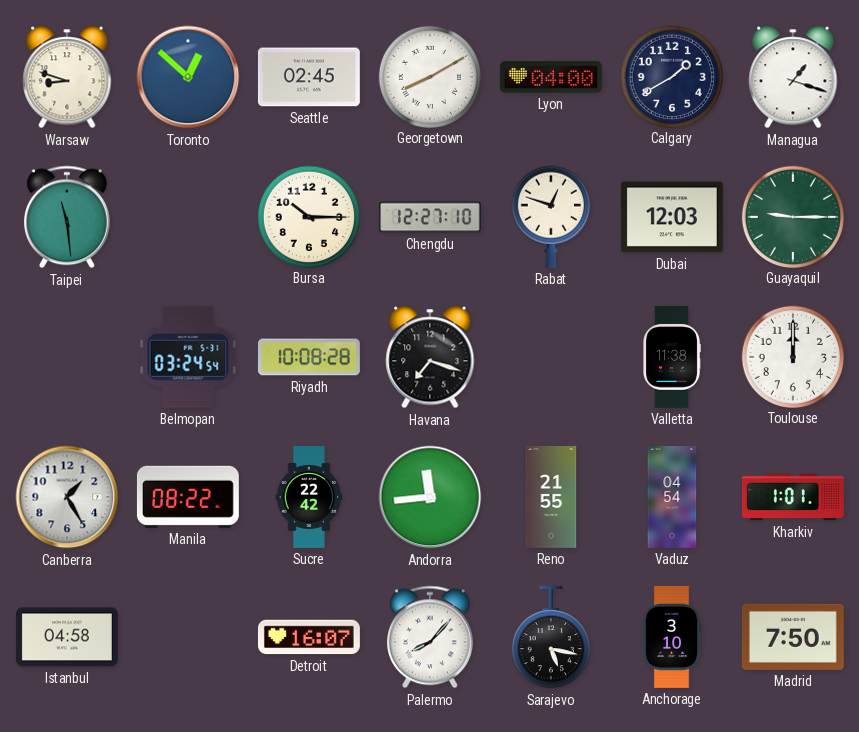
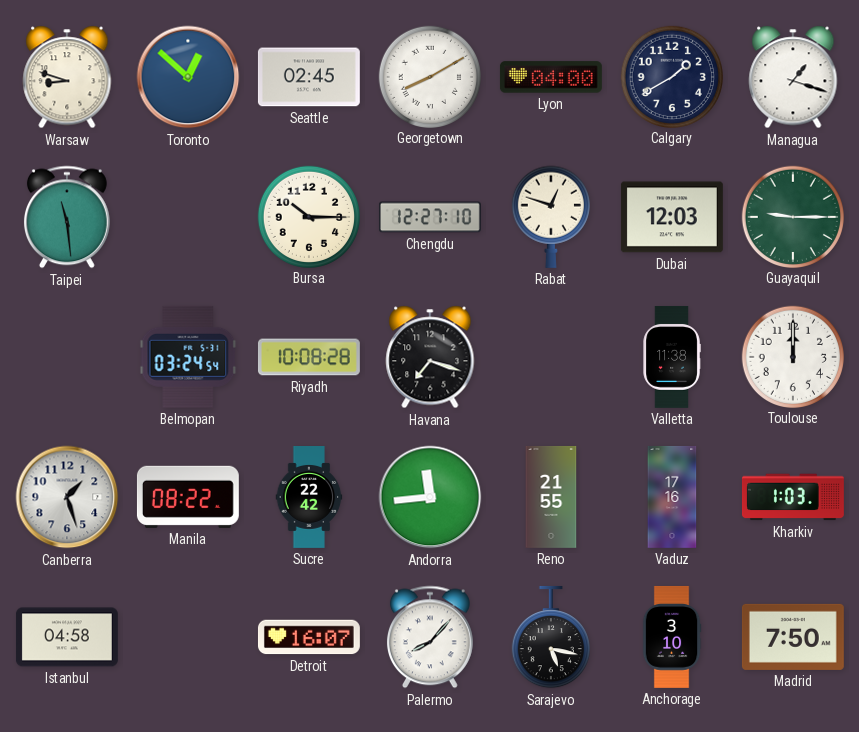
Canberra: 1:25 -> 1:27
Vaduz: 04:54 -> 17:16
Kharkiv: 1:01 -> 1:03
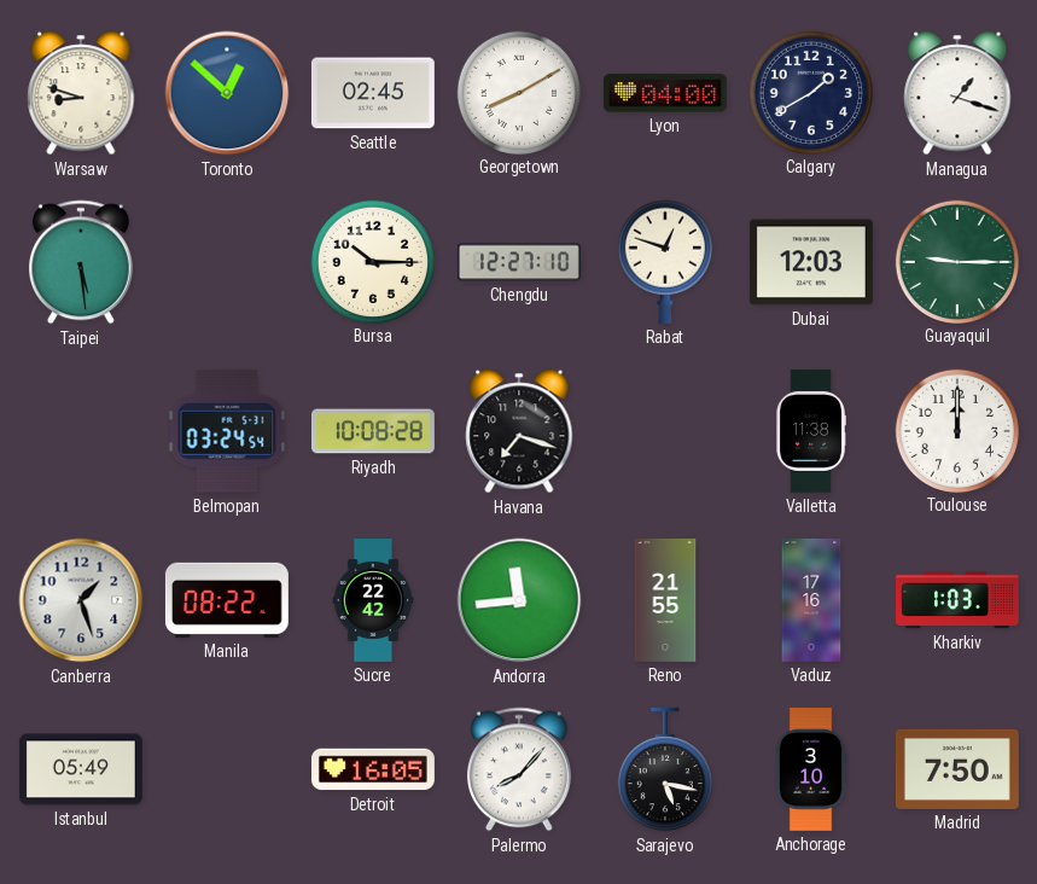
Taipei: 11:29 -> 5:29
Istanbul: 04:58 -> 05:49
Detroit: 16:07 -> 16:05
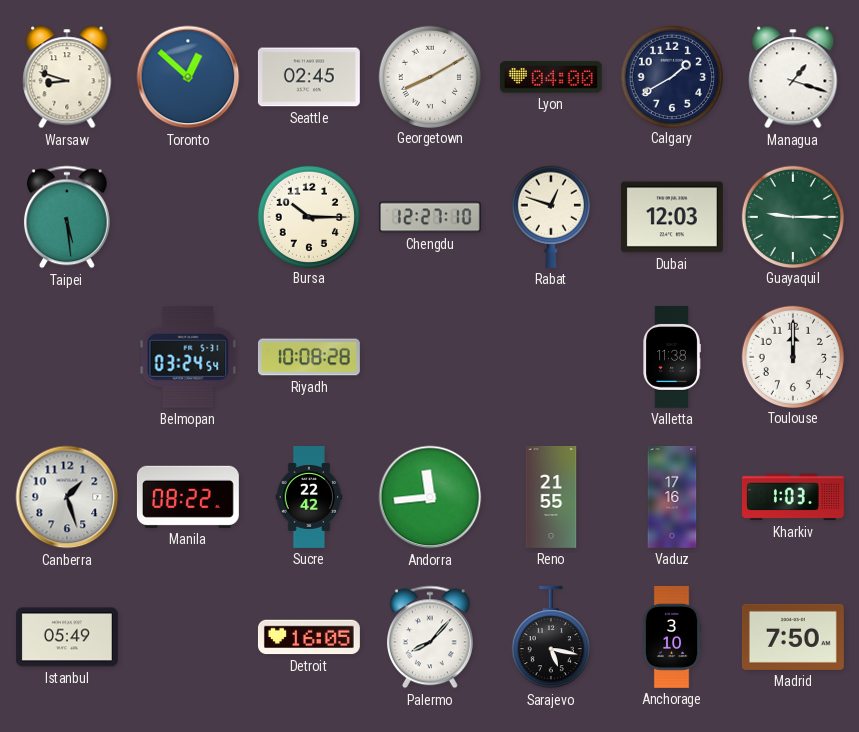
Havana: 7:18 -> none
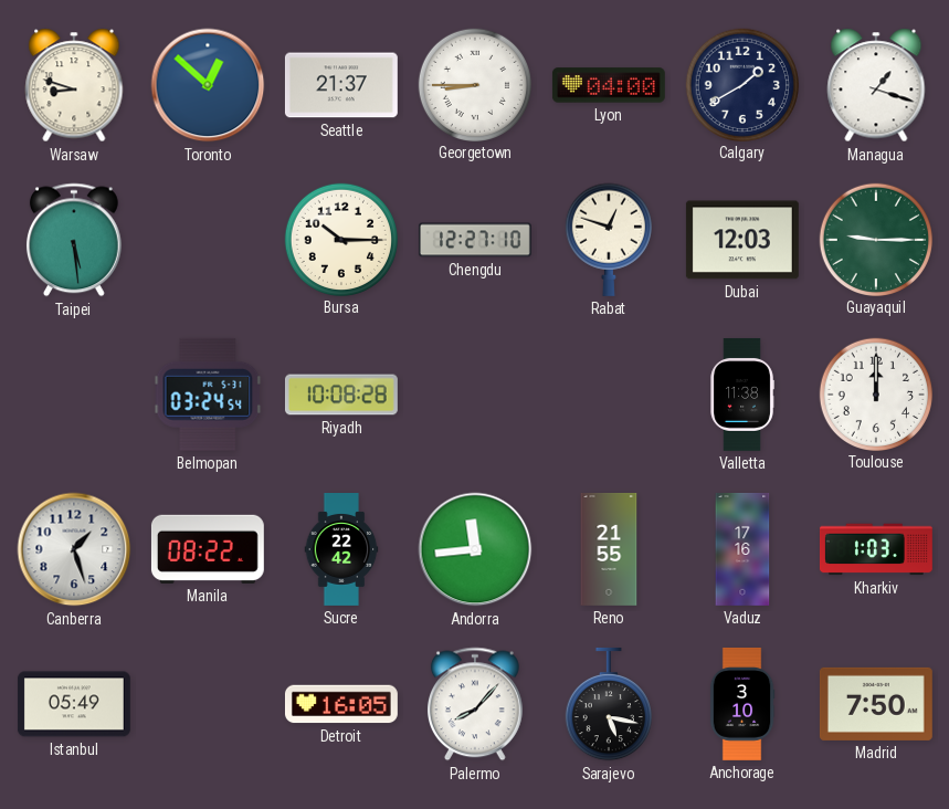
Seattle: 02:45 -> 21:37
Georgetown: 8:10 -> 8:45
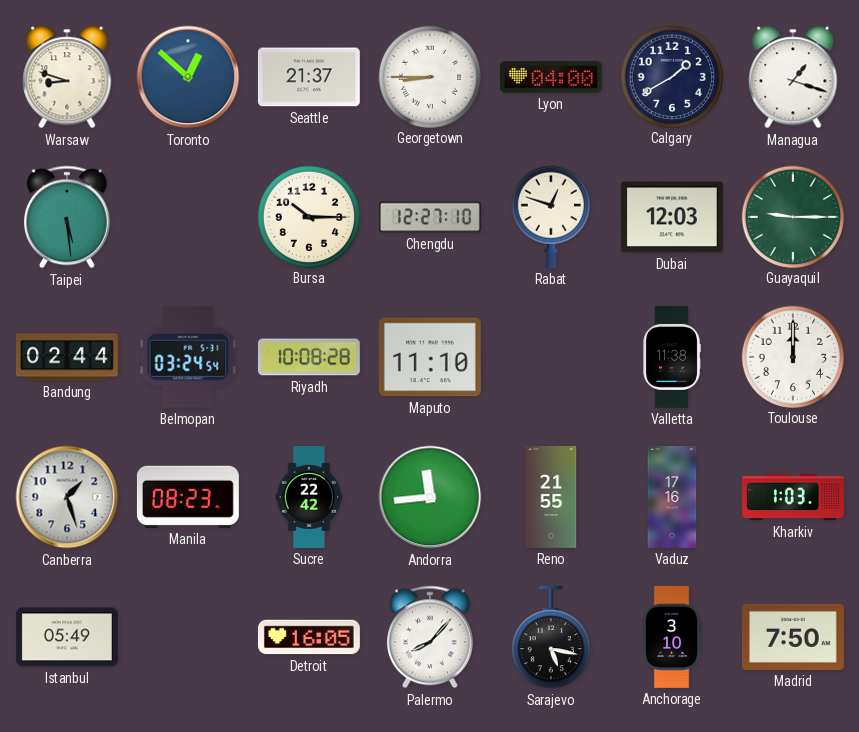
Bandung: none -> 02:44
Maputo: none -> 11:10
Manila: 08:22 -> 08:23
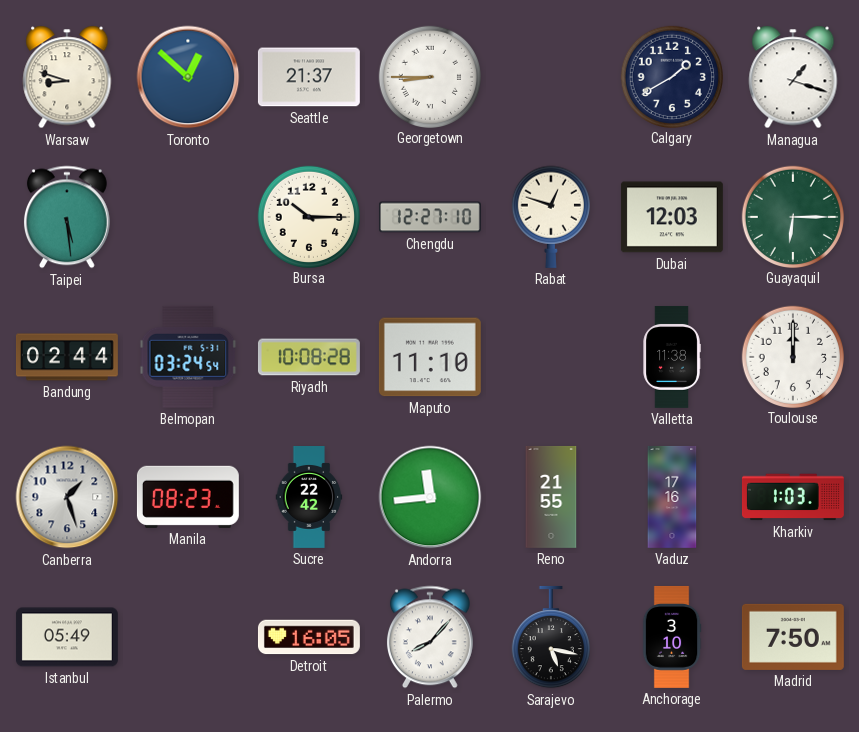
Lyon: 04:00 -> none
Guayaquil: 9:15 -> 6:15
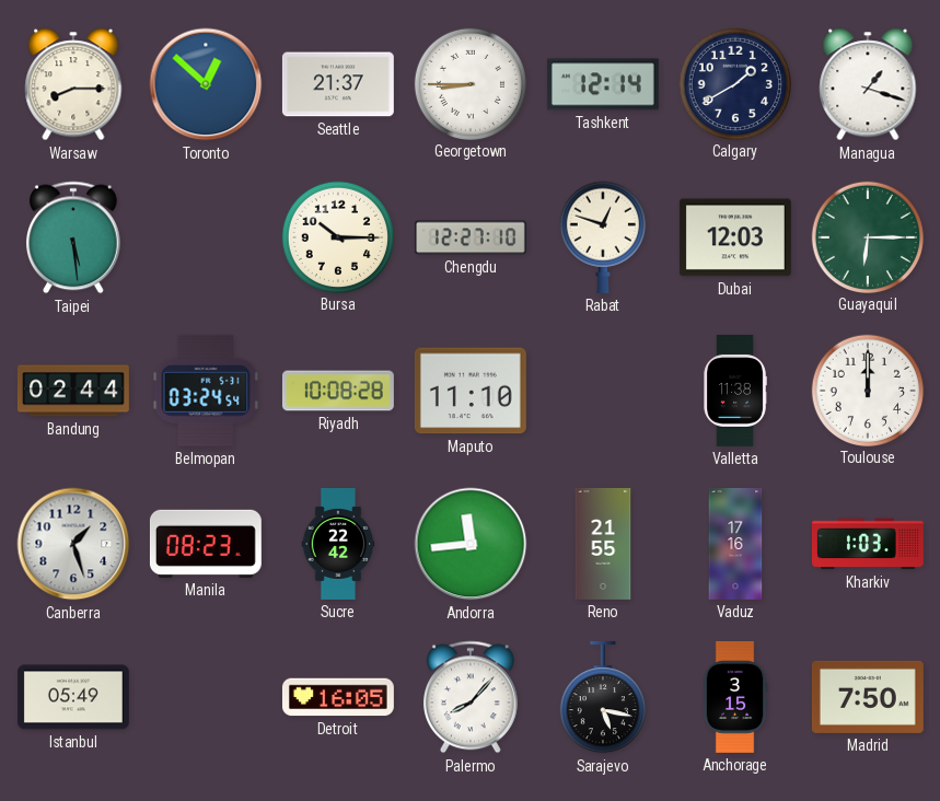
Warsaw: 8:48 -> 8:15
Tashkent: none -> 12:14
Anchorage: 3:10 -> 3:15
